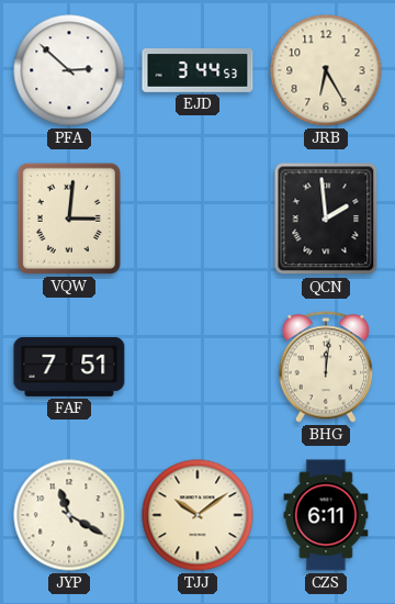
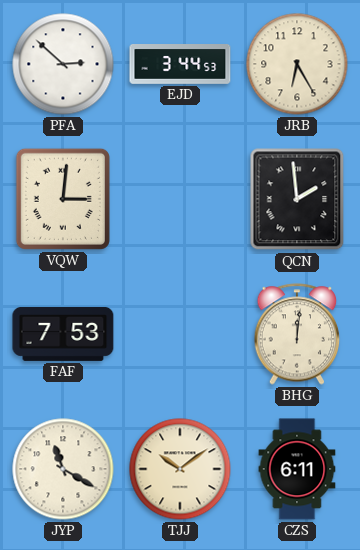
FAF: 7:51 -> 7:53
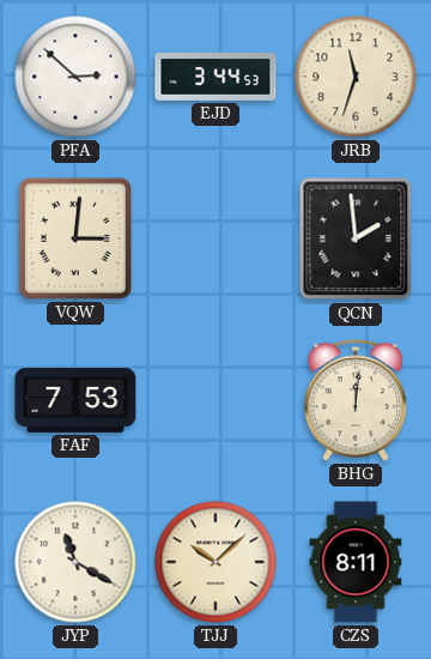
JRB: 6:25 -> 11:33
TJJ: 10:09 -> 10:08
CZS: 6:11 -> 8:11
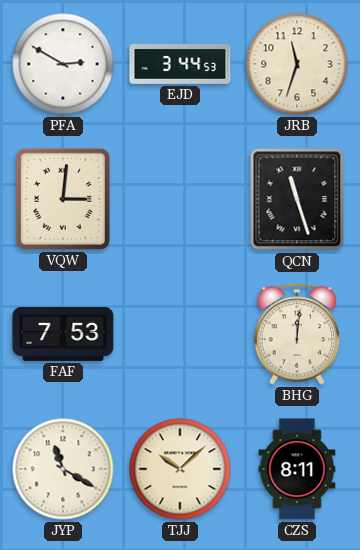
PFA: 2:52 -> 2:50
QCN: 1:59 -> 11:27
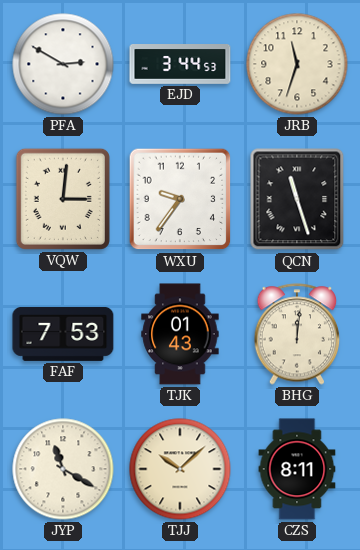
WXU: none -> 9:36
TJK: none -> 01:43
